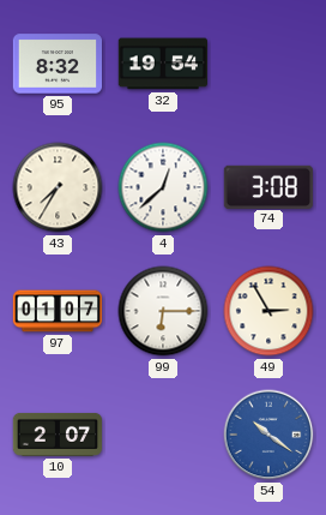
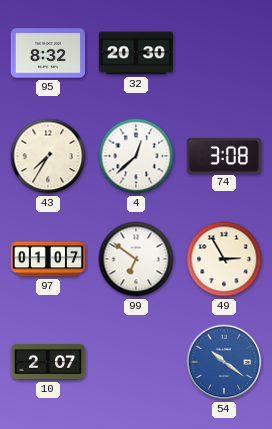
32: 19:54 -> 20:30
99: 6:15 -> 6:51
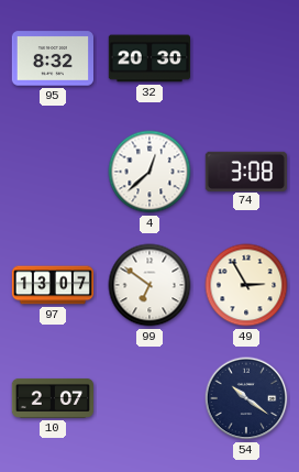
43: 7:35 -> none
97: 01:07 -> 13:07
54 dial: blue -> navy
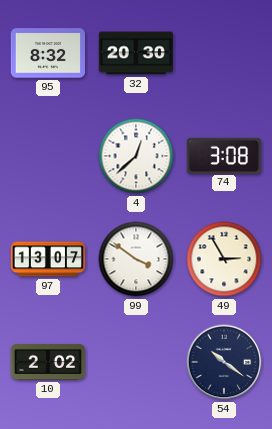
99: 6:51 -> 3:51
10: 2:07 -> 2:02
